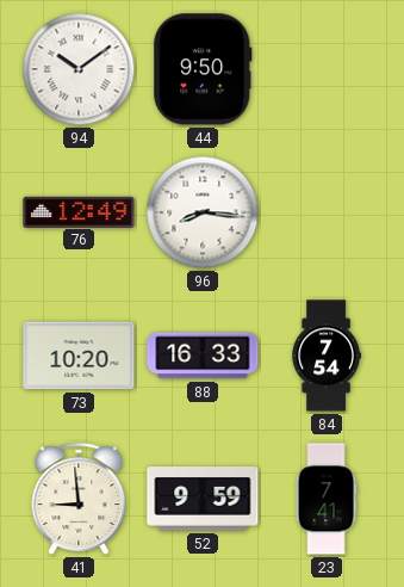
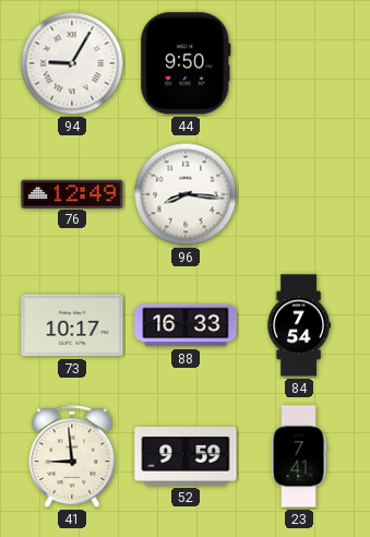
94: 10:09 -> 9:05
73: 10:20 -> 10:17
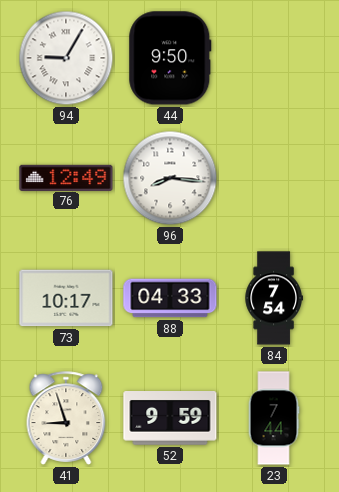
88: 16:33 -> 04:33
41: 8:59 -> 8:57
23: 7:41 -> 7:44
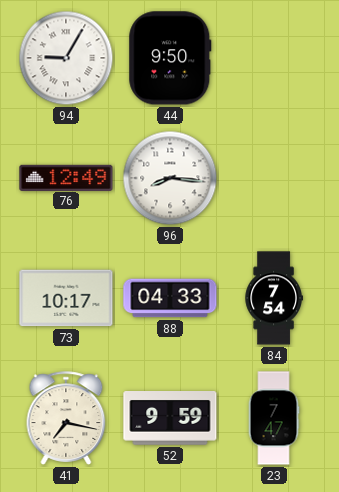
41: 8:57 -> 7:17
23: 7:44 -> 7:47
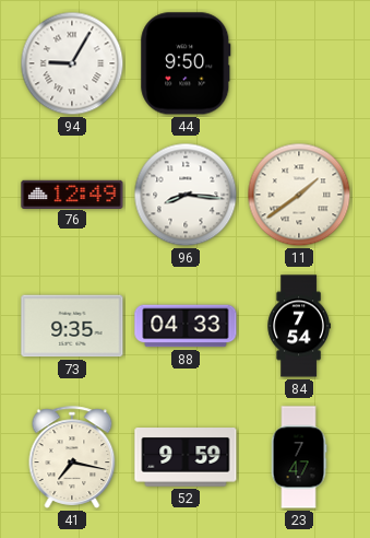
11: none -> 1:39
73: 10:17 -> 9:35
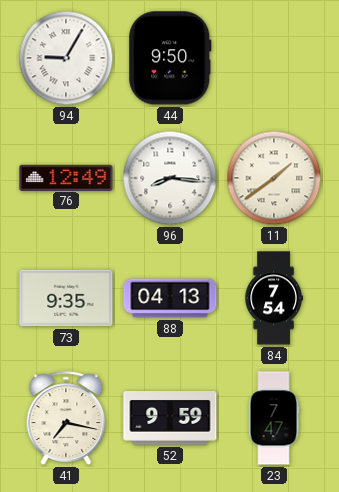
88: 04:33 -> 04:13
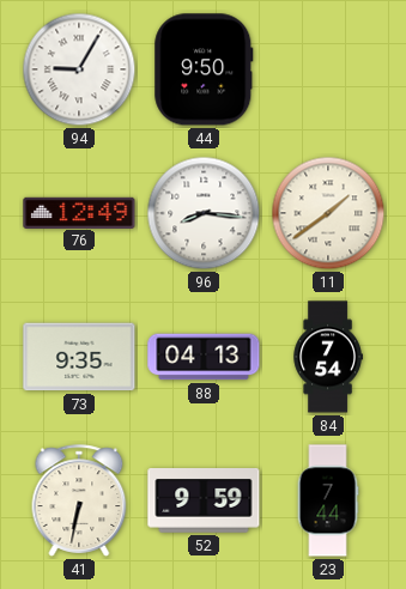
41: 7:17 -> 6:32
23: 7:47 -> 7:44
